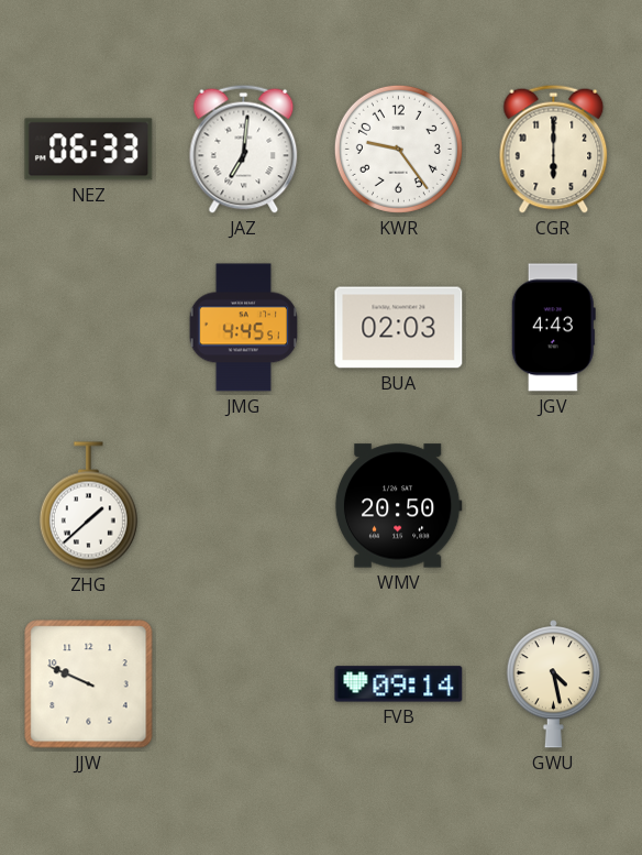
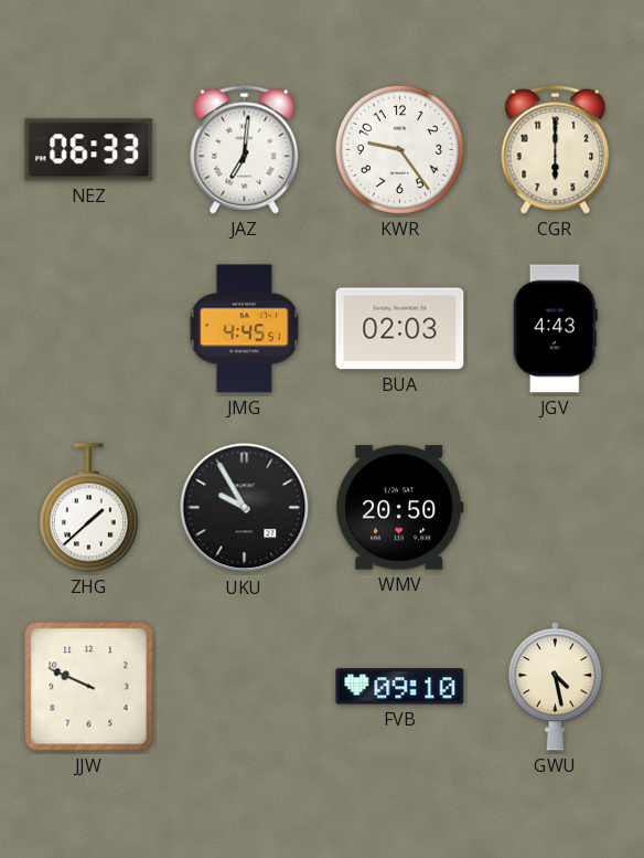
UKU: none -> 9:55
FVB: 09:14 -> 09:10
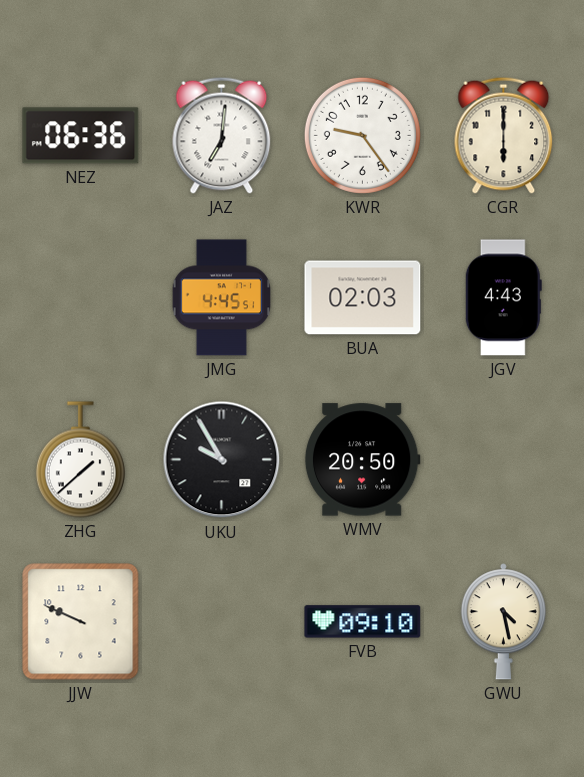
NEZ: 06:33 -> 06:36
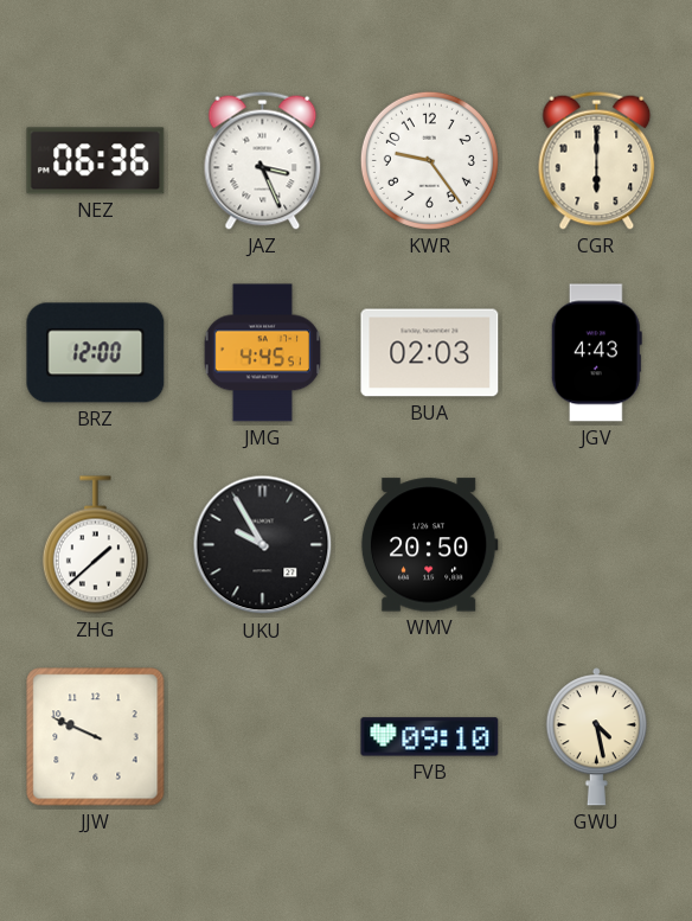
JAZ: 7:01 -> 3:26
BRZ: none -> 12:00
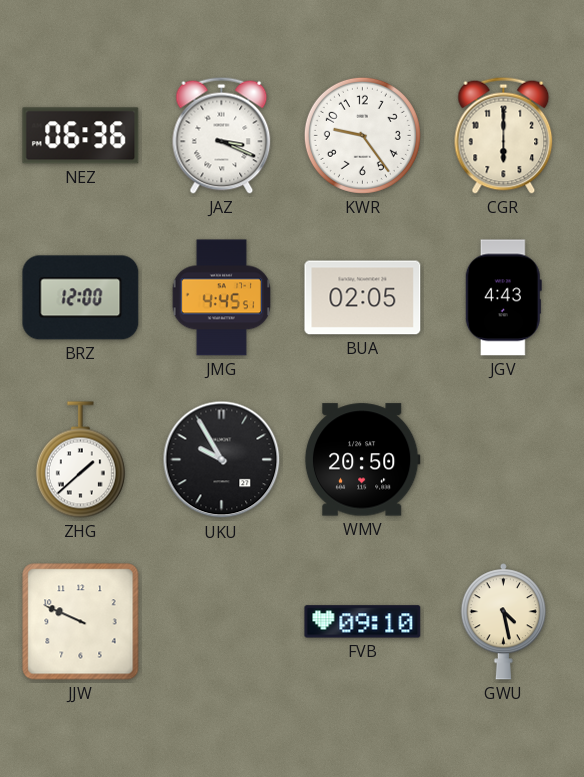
JAZ: 3:26 -> 3:19
BUA: 02:03 -> 02:05
